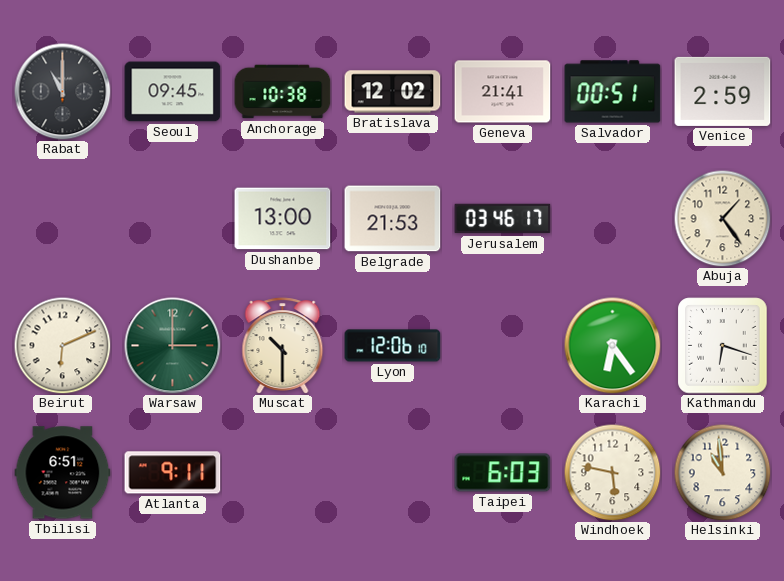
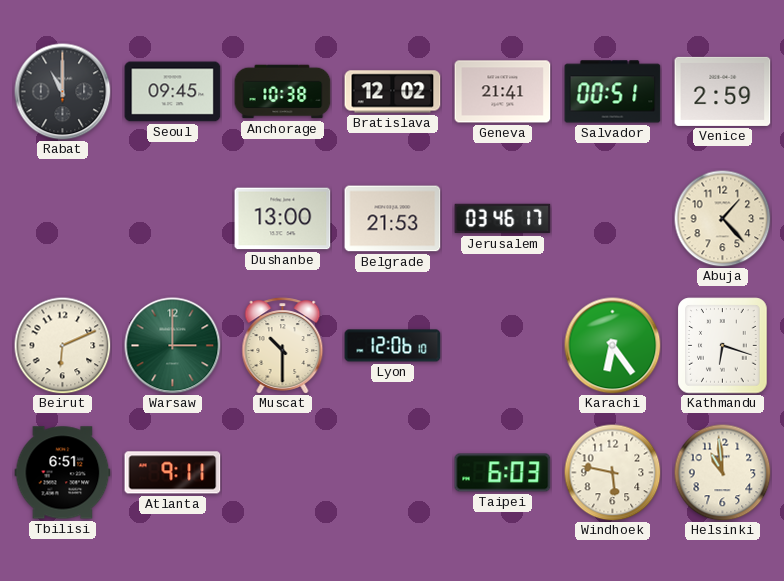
Abuja: 1:24 -> 1:23
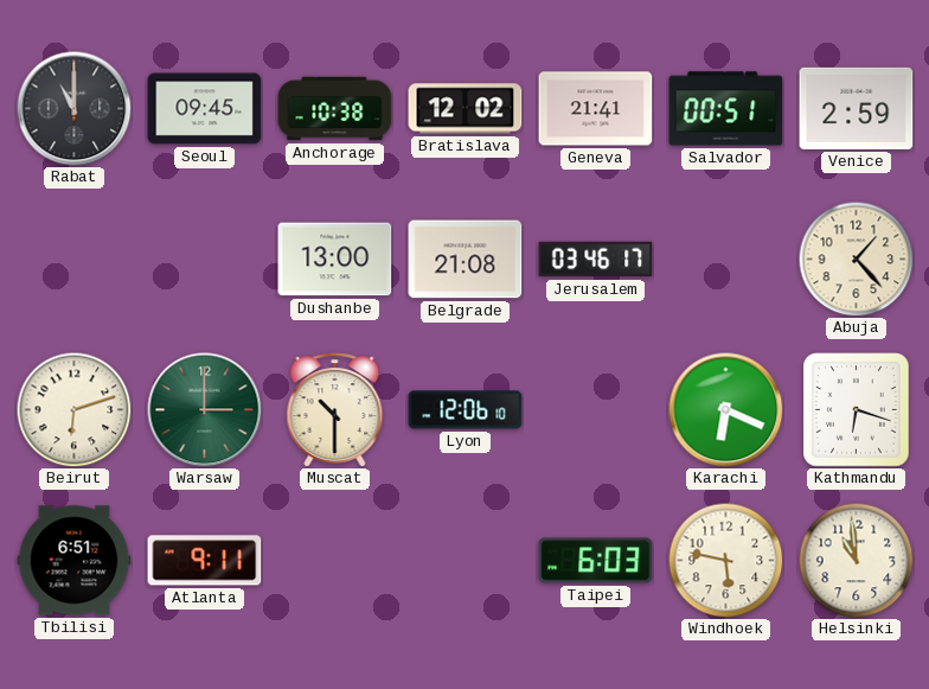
Belgrade: 21:53 -> 21:08
Beirut: 6:11 -> 6:12
Karachi: 6:24 -> 6:19
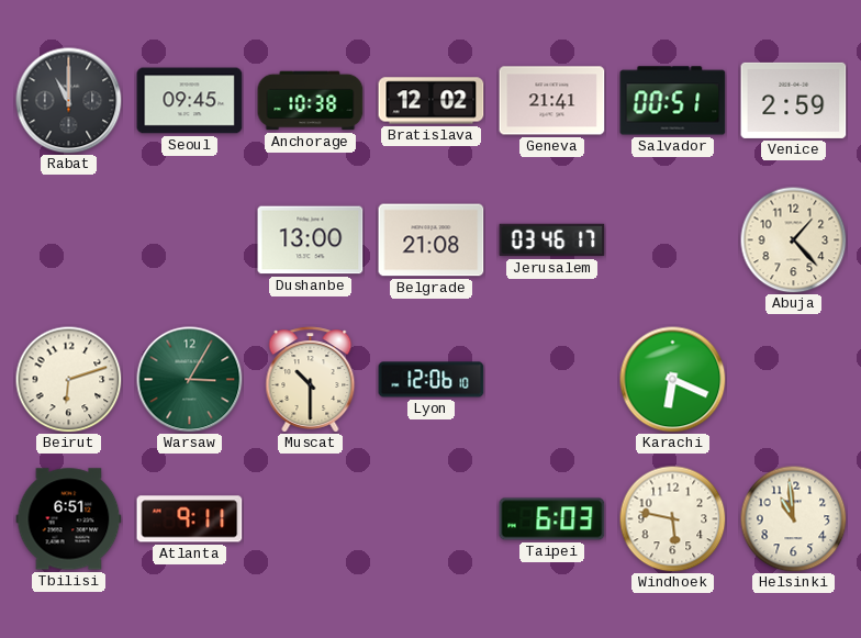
Warsaw: 3:00 -> 3:05
Kathmandu: 6:18 -> none
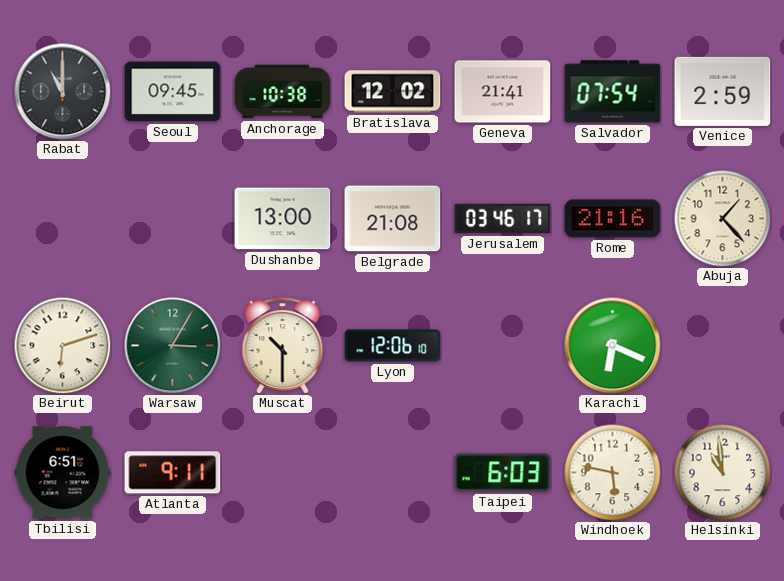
Salvador: 00:51 -> 07:54
Rome: none -> 21:16
